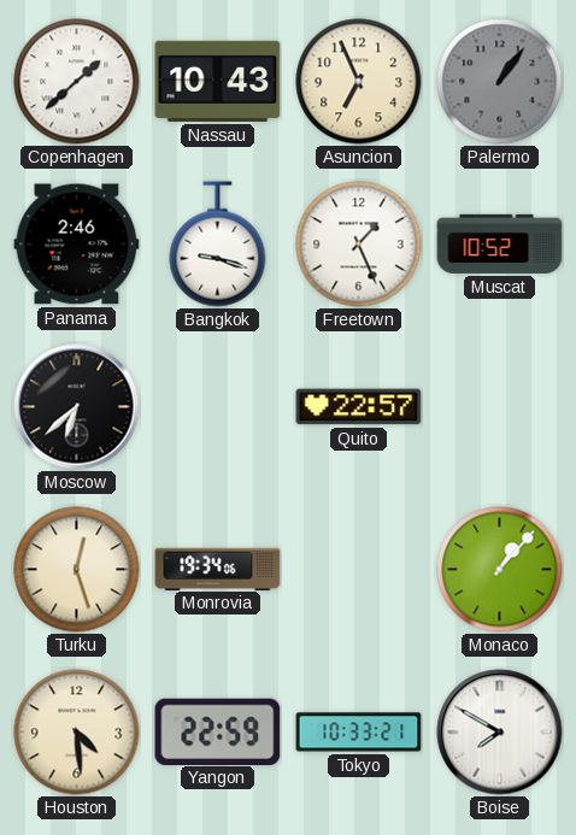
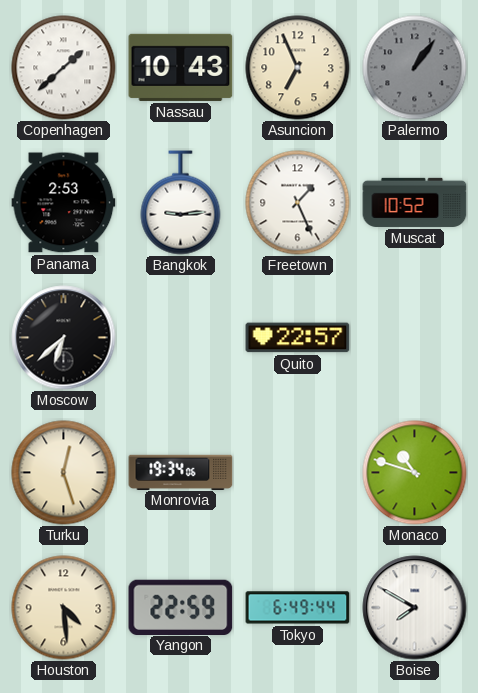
Panama: 2:46 -> 2:53
Bangkok: 9:18 -> 9:14
Monaco: 1:07 -> 10:48
Tokyo: 10:33 -> 6:49
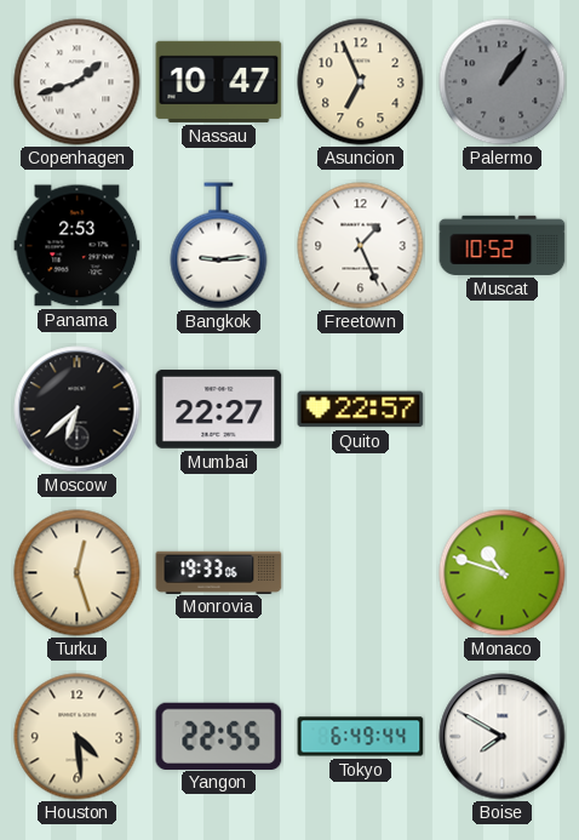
Copenhagen: 1:38 -> 1:42
Nassau: 10:43 -> 10:47
Mumbai: none -> 22:27
Monrovia: 19:34 -> 19:33
Yangon: 22:59 -> 22:55
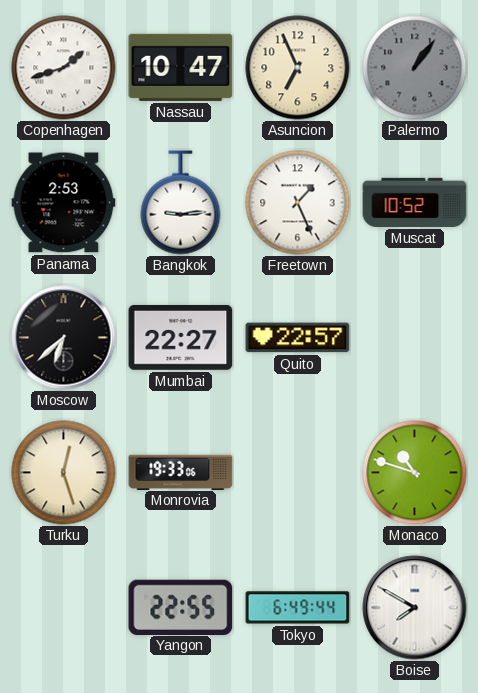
Houston: 4:29 -> none
